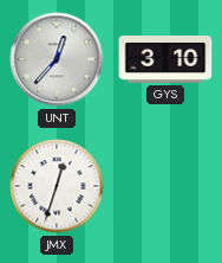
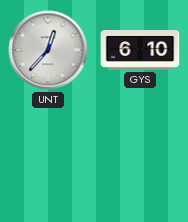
GYS: 3:10 -> 6:10
JMX: 12:33 -> none
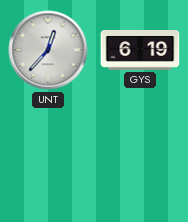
GYS: 6:10 -> 6:19
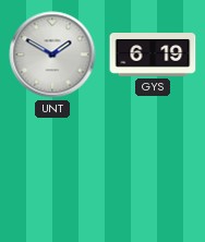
UNT: 12:37 -> 1:50
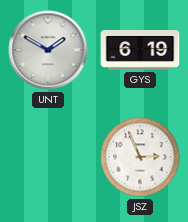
JSZ: none -> 2:56
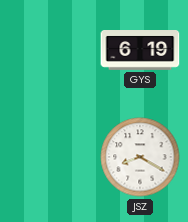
UNT: 1:50 -> none
JSZ: 2:56 -> 8:20
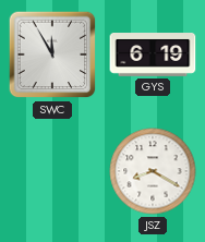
SWC: none -> 11:55
